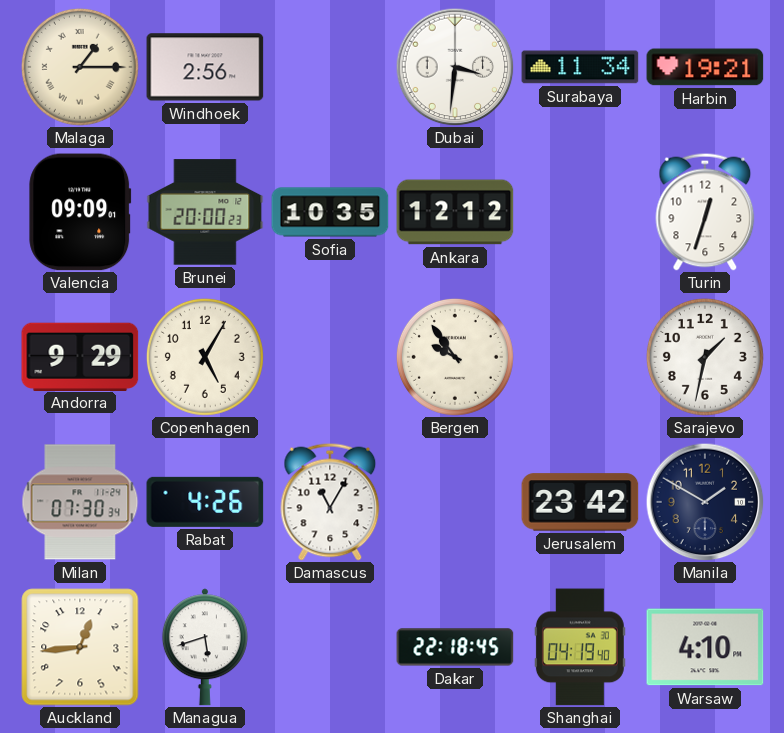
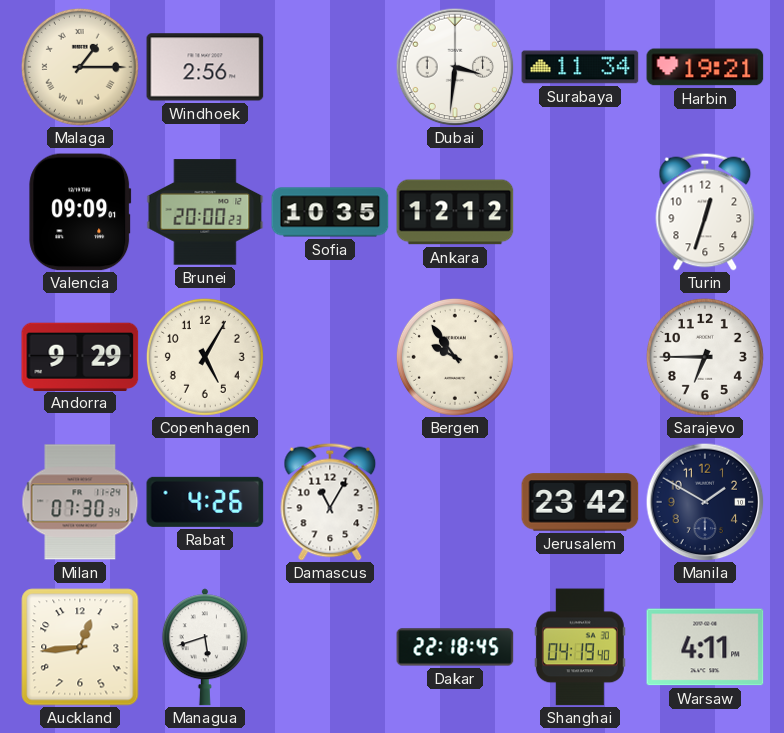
Sarajevo: 1:32 -> 6:45
Warsaw: 4:10 -> 4:11
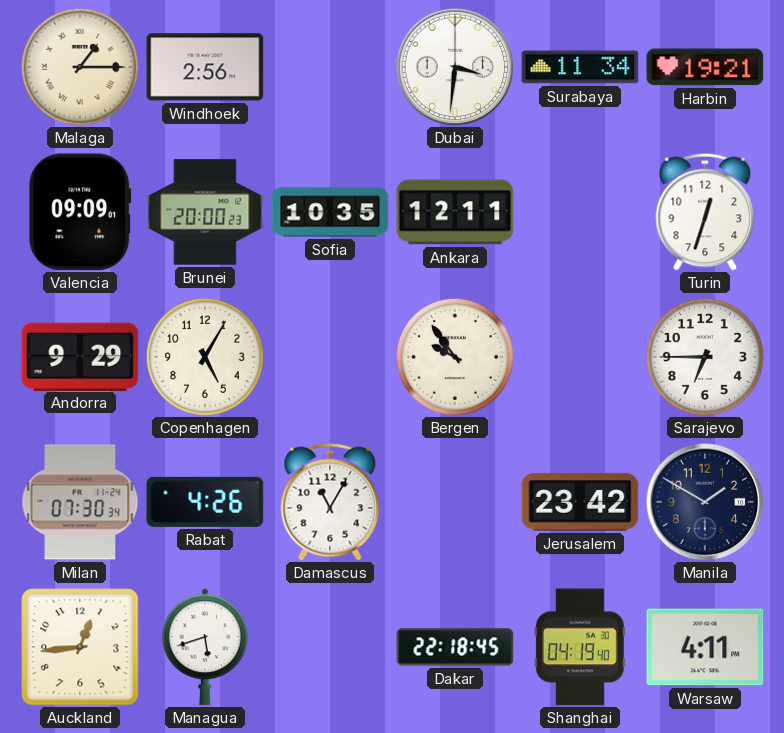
Ankara: 12:12 -> 12:11
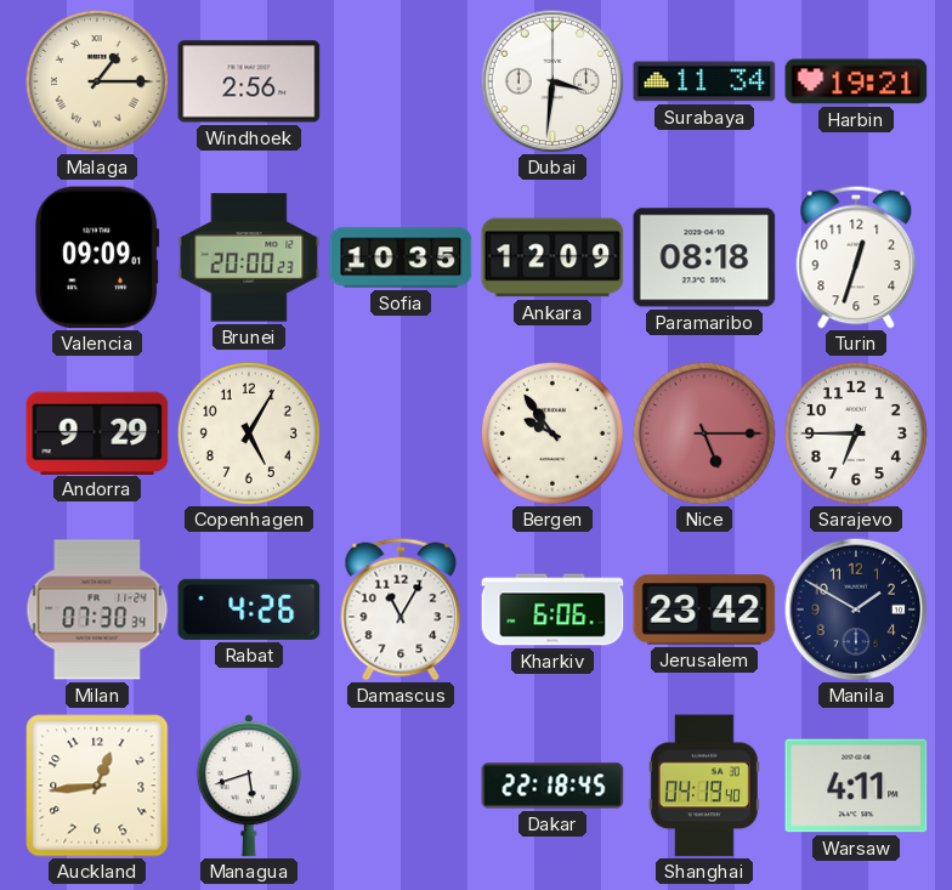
Ankara: 12:11 -> 12:09
Paramaribo: none -> 08:18
Nice: none -> 5:15
Kharkiv: none -> 6:06
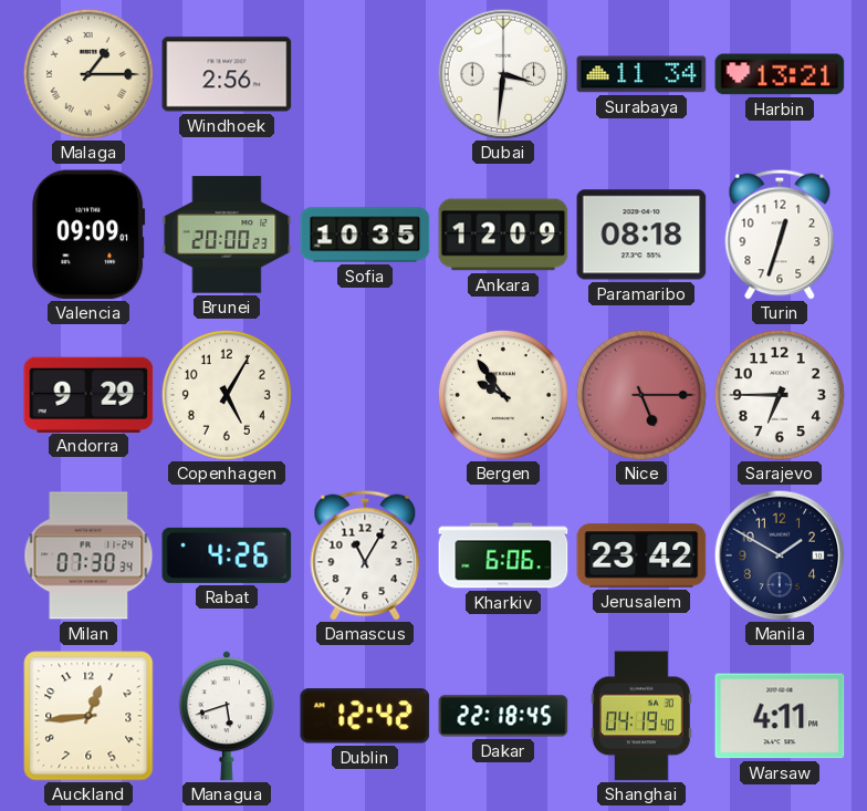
Harbin: 19:21 -> 13:21
Dublin: none -> 12:42
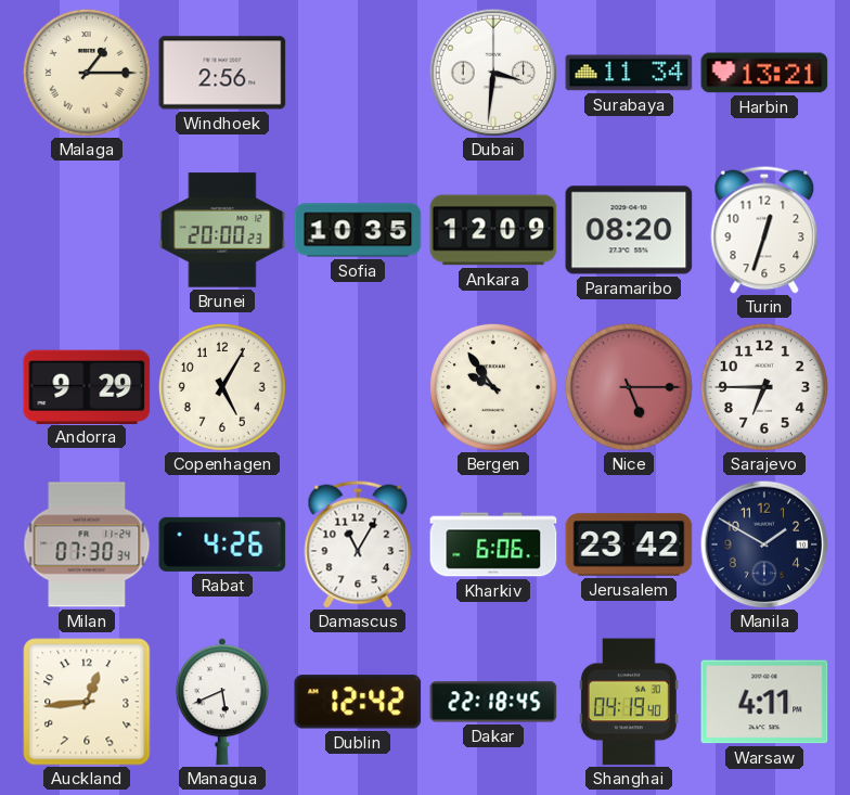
Valencia: 09:09 -> none
Paramaribo: 08:18 -> 08:20
Managua: 5:42 -> 5:41
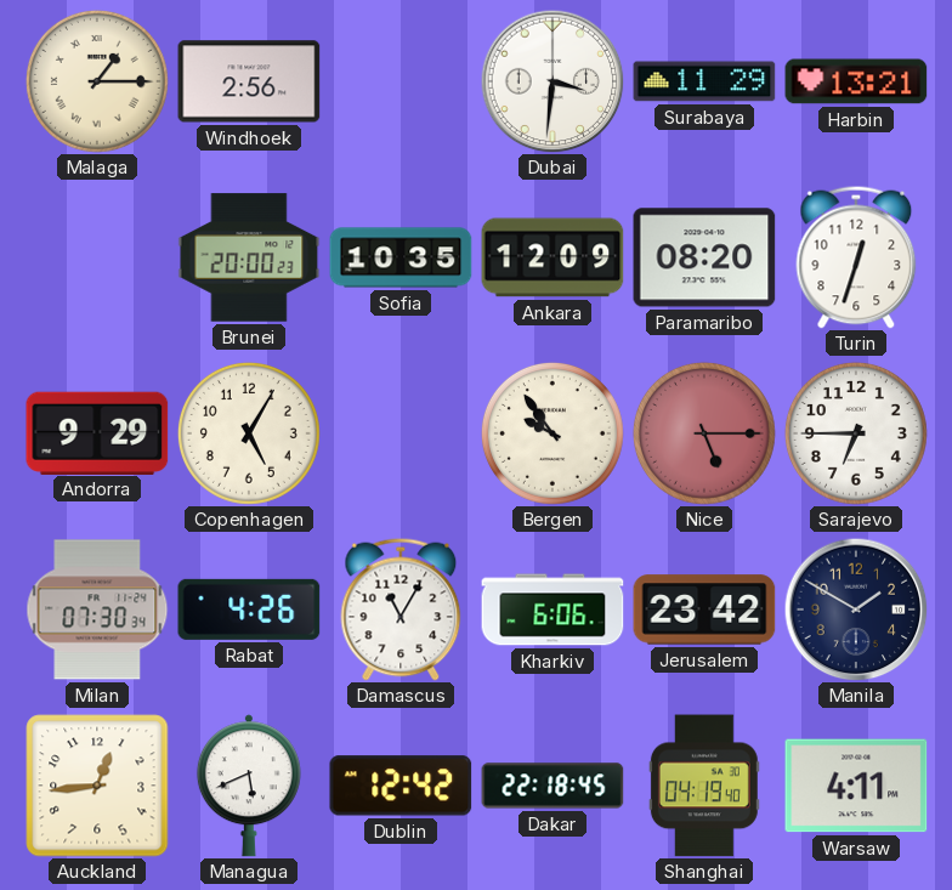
Surabaya: 11:34 -> 11:29
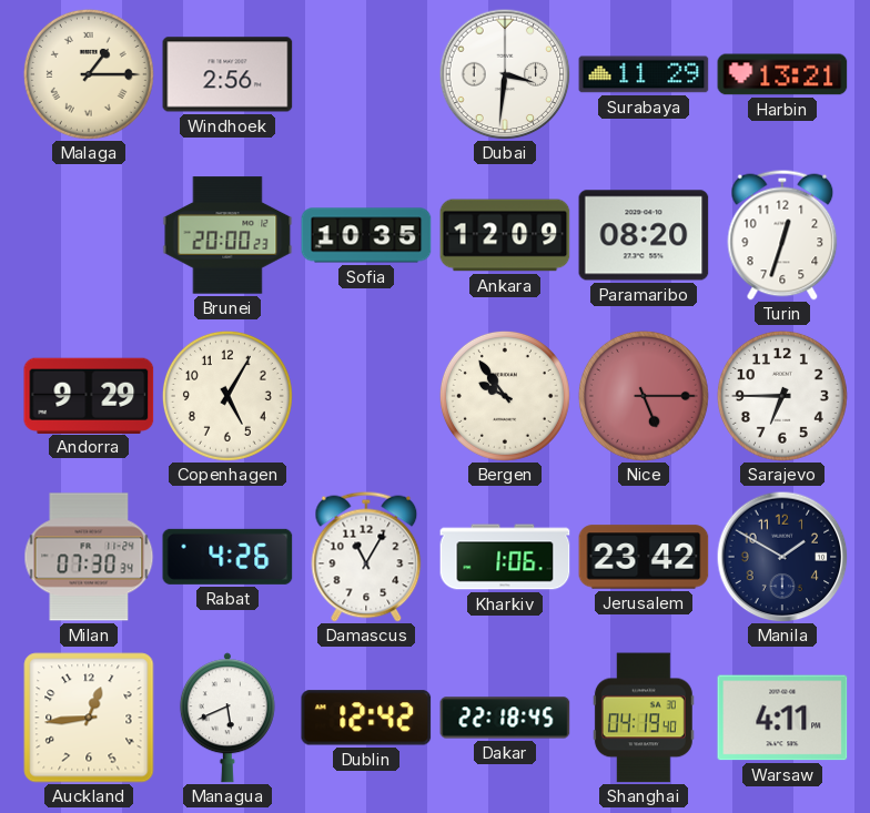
Kharkiv: 6:06 -> 1:06
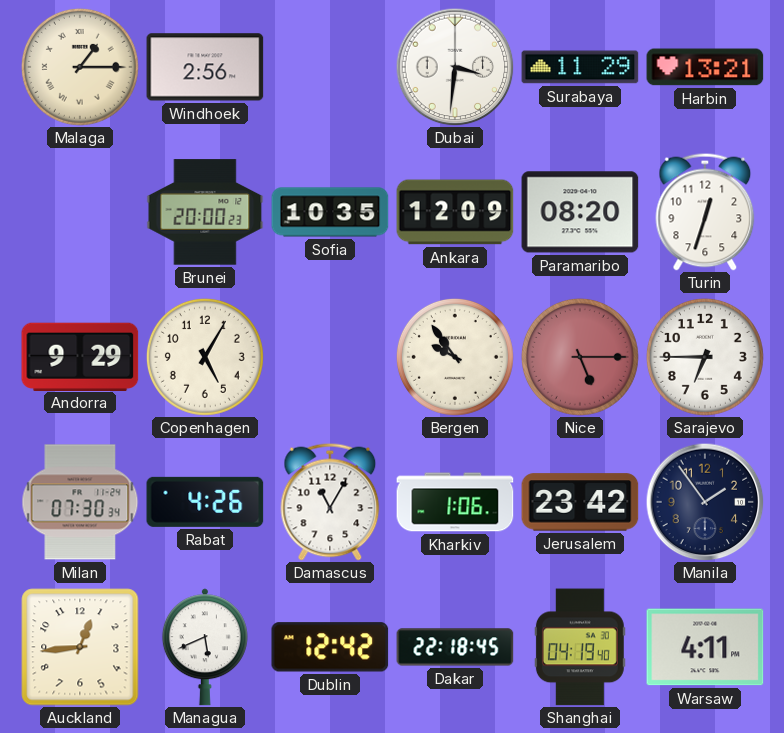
Manila: 1:50 -> 1:54
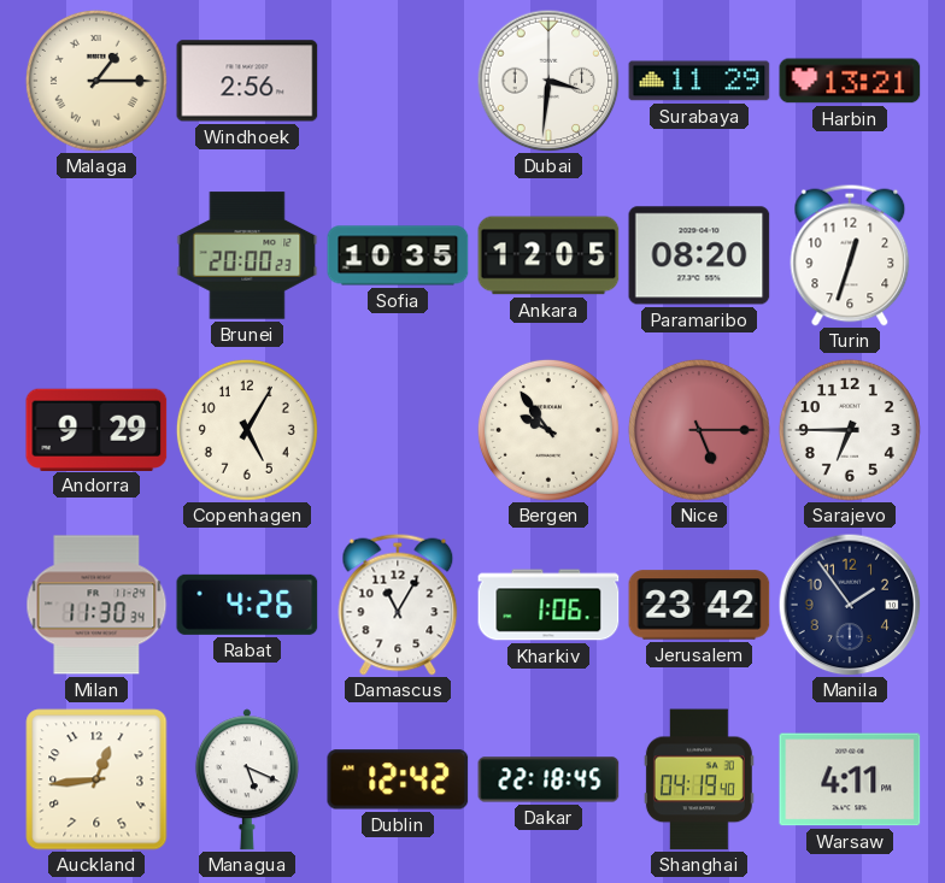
Ankara: 12:09 -> 12:05
Milan: 07:30 -> 11:30
Managua: 5:41 -> 5:19
